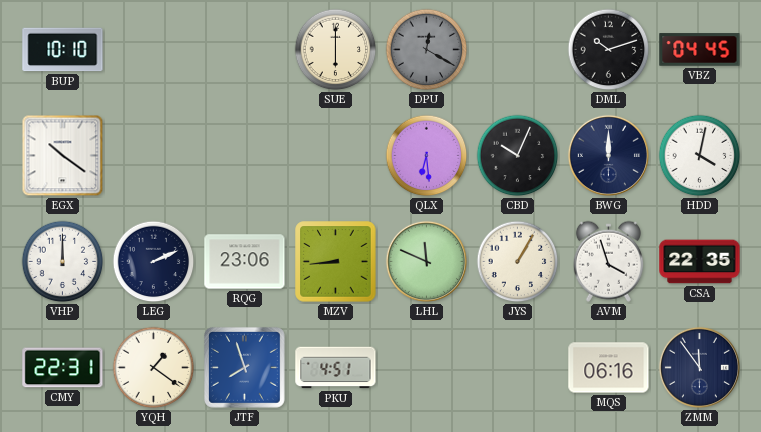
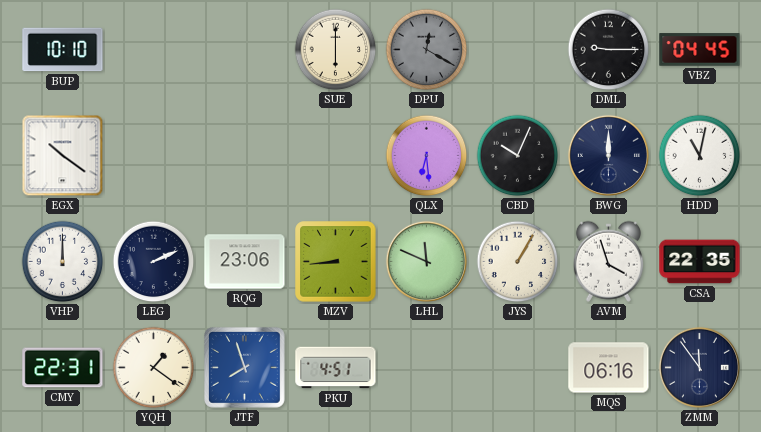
DML: 10:12 -> 9:15
HDD: 4:02 -> 11:02
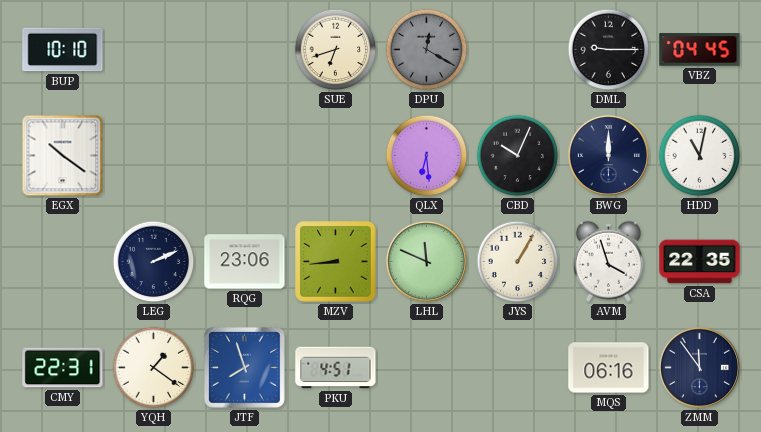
SUE: 6:00 -> 6:42
VHP: 12:00 -> none
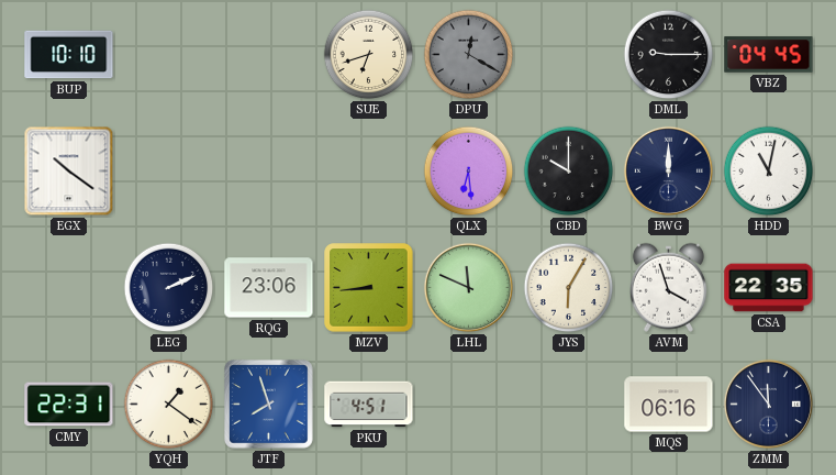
CBD: 10:04 -> 10:00
JYS: 1:05 -> 6:05
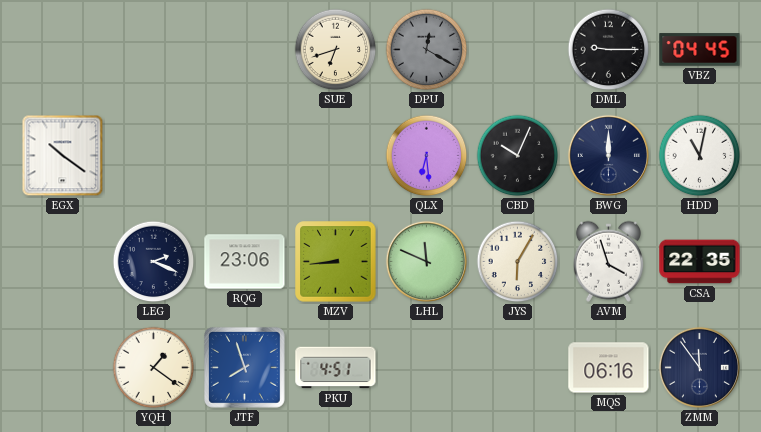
BUP: 10:10 -> none
CBD: 10:00 -> 10:04
LEG: 2:11 -> 2:19
CMY: 22:31 -> none
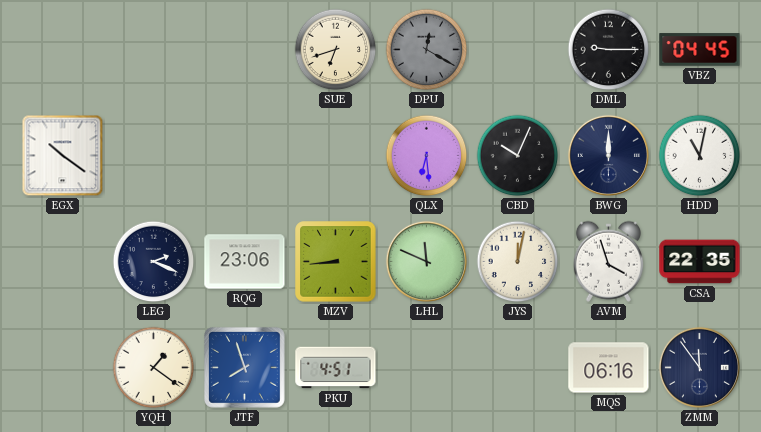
JYS: 6:05 -> 12:02
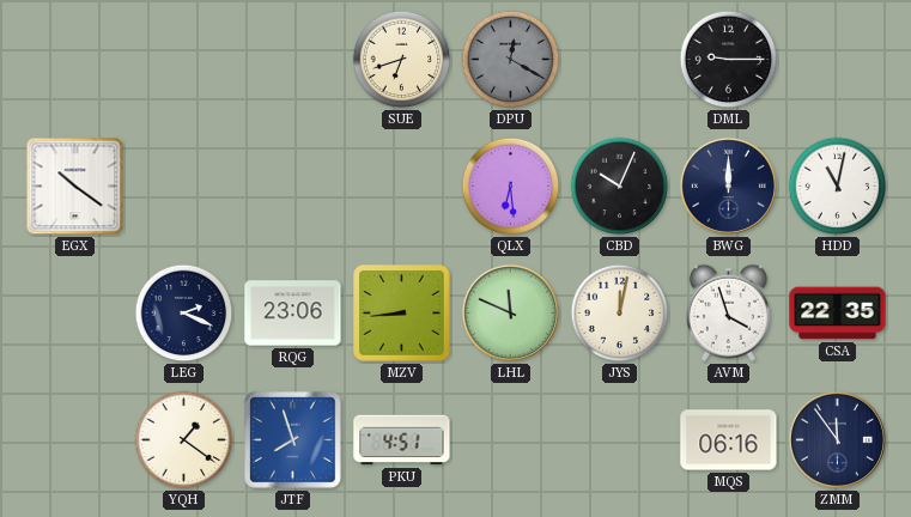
VBZ: 04:45 -> none
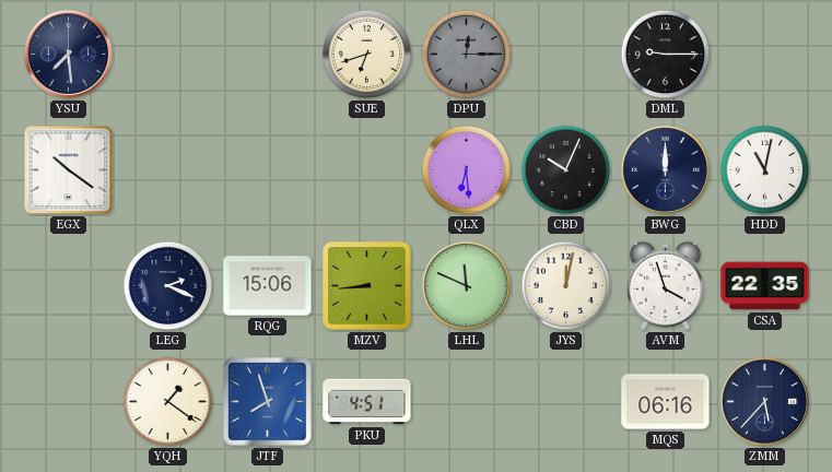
YSU: none -> 7:29
DPU: 12:20 -> 12:15
RQG: 23:06 -> 15:06
ZMM: 11:54 -> 5:37
